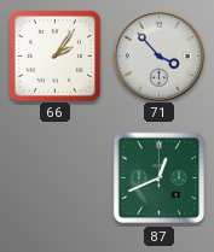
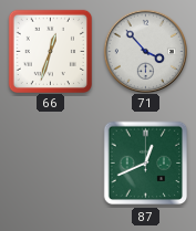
66: 2:06 -> 12:33
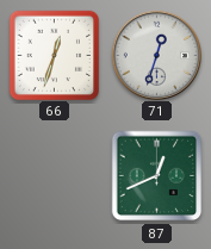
71: 3:53 -> 12:33
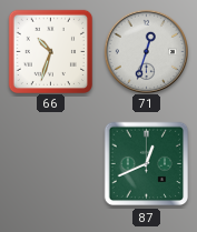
66: 12:33 -> 10:33
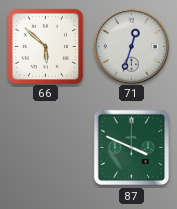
66: 10:33 -> 5:52
87: 12:41 -> 3:49
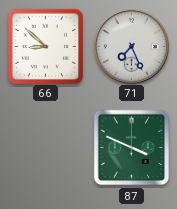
66: 5:52 -> 8:52
71: 12:33 -> 7:26
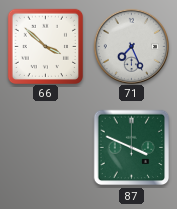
66: 8:52 -> 3:52
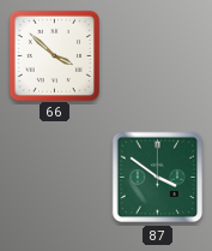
71: 7:26 -> none
87: 3:49 -> 3:51
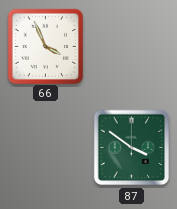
66: 3:52 -> 3:56
